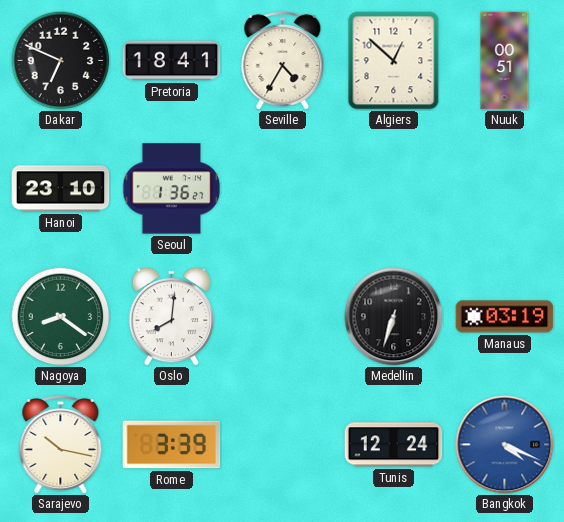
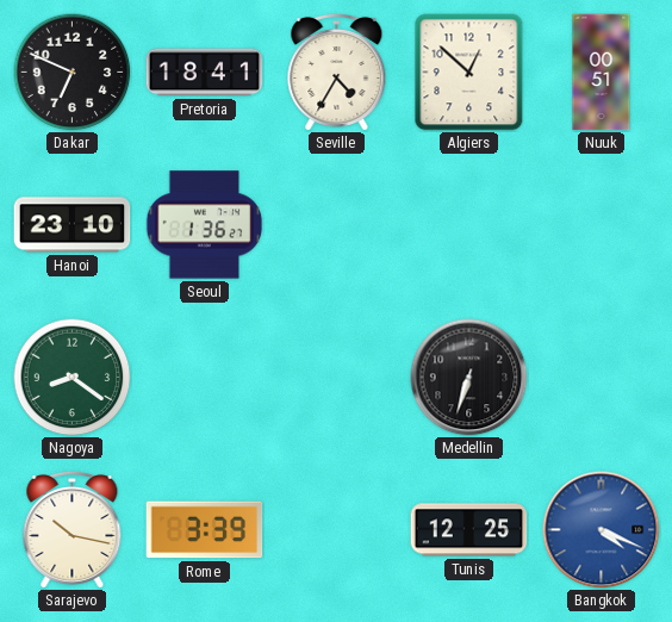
Oslo: 8:01 -> none
Manaus: 03:19 -> none
Tunis: 12:24 -> 12:25
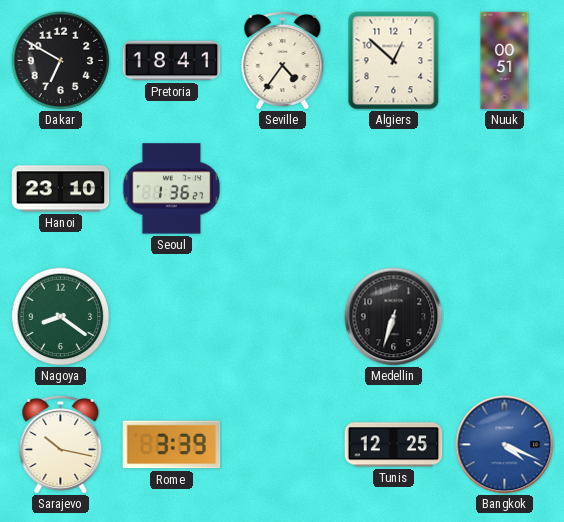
Dakar: 6:49 -> 6:50
Seville: 4:35 -> 4:36
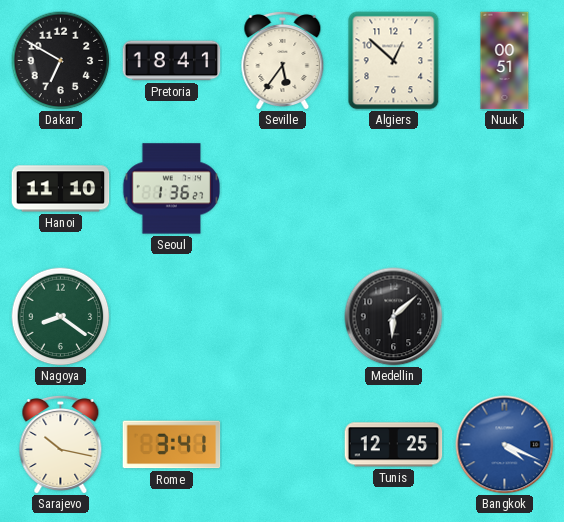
Seville: 4:36 -> 5:36
Hanoi: 23:10 -> 11:10
Medellin: 6:33 -> 6:08
Rome: 3:39 -> 3:41
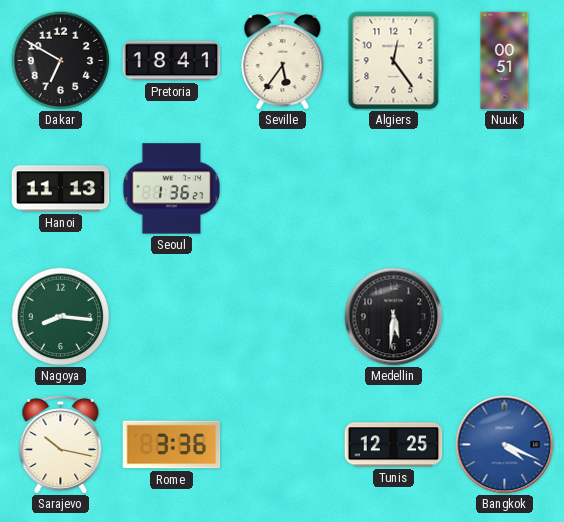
Algiers: 12:52 -> 12:24
Hanoi: 11:10 -> 11:13
Nagoya: 8:21 -> 8:16
Medellin: 6:08 -> 5:31
Rome: 3:41 -> 3:36
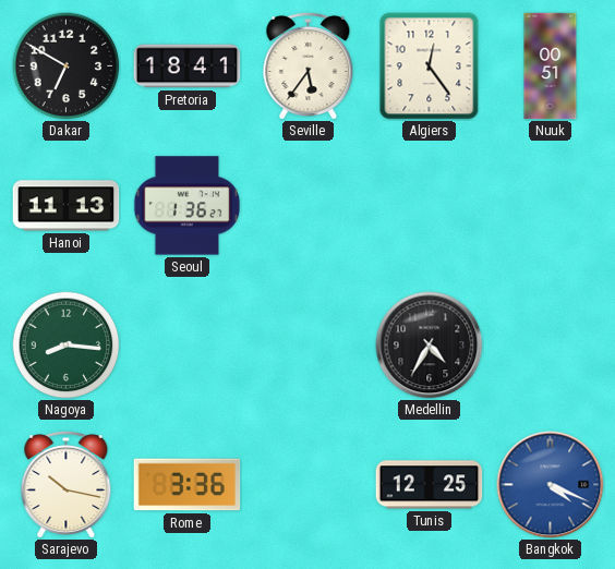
Medellin: 5:31 -> 4:35
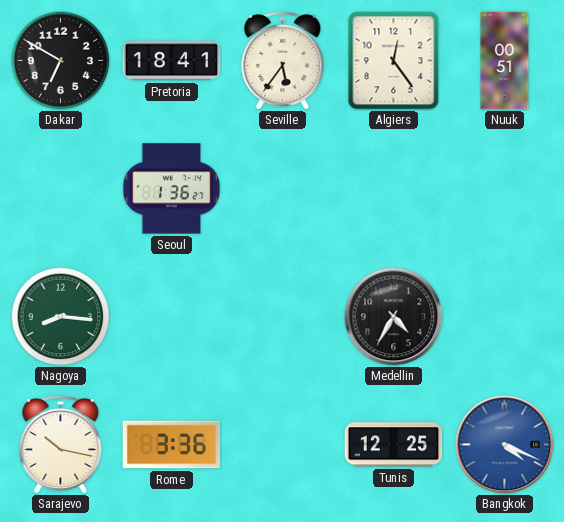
Hanoi: 11:13 -> none
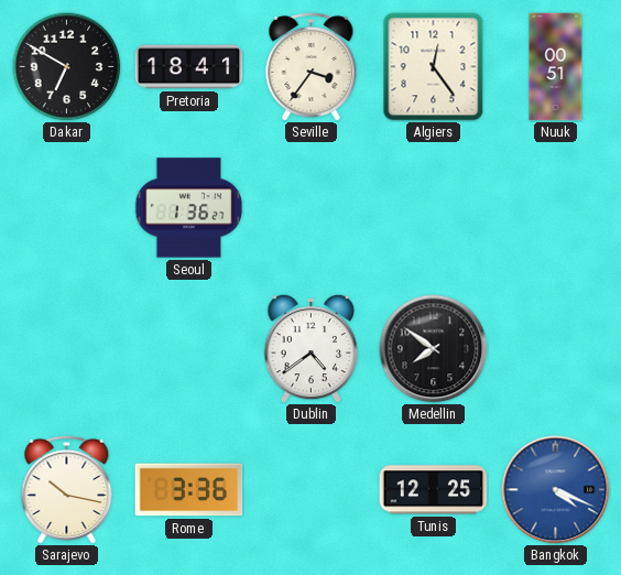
Seville: 5:36 -> 3:36
Nagoya: 8:16 -> none
Dublin: none -> 4:39
Medellin: 4:35 -> 7:51
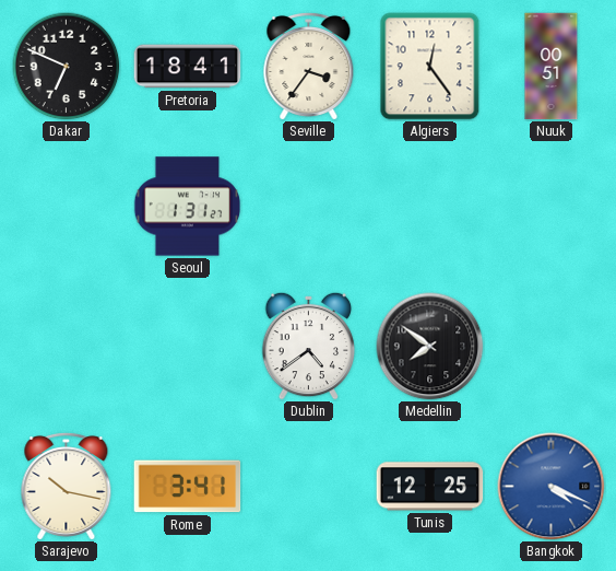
Dakar: 6:50 -> 6:49
Seoul: 1:36 -> 1:31
Rome: 3:36 -> 3:41
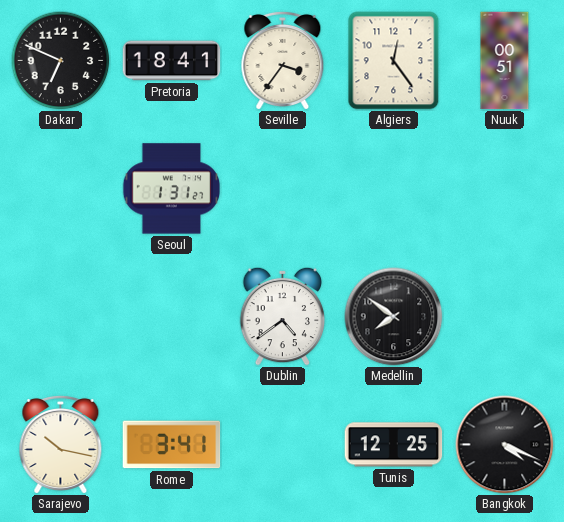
Bangkok dial: blue -> black
